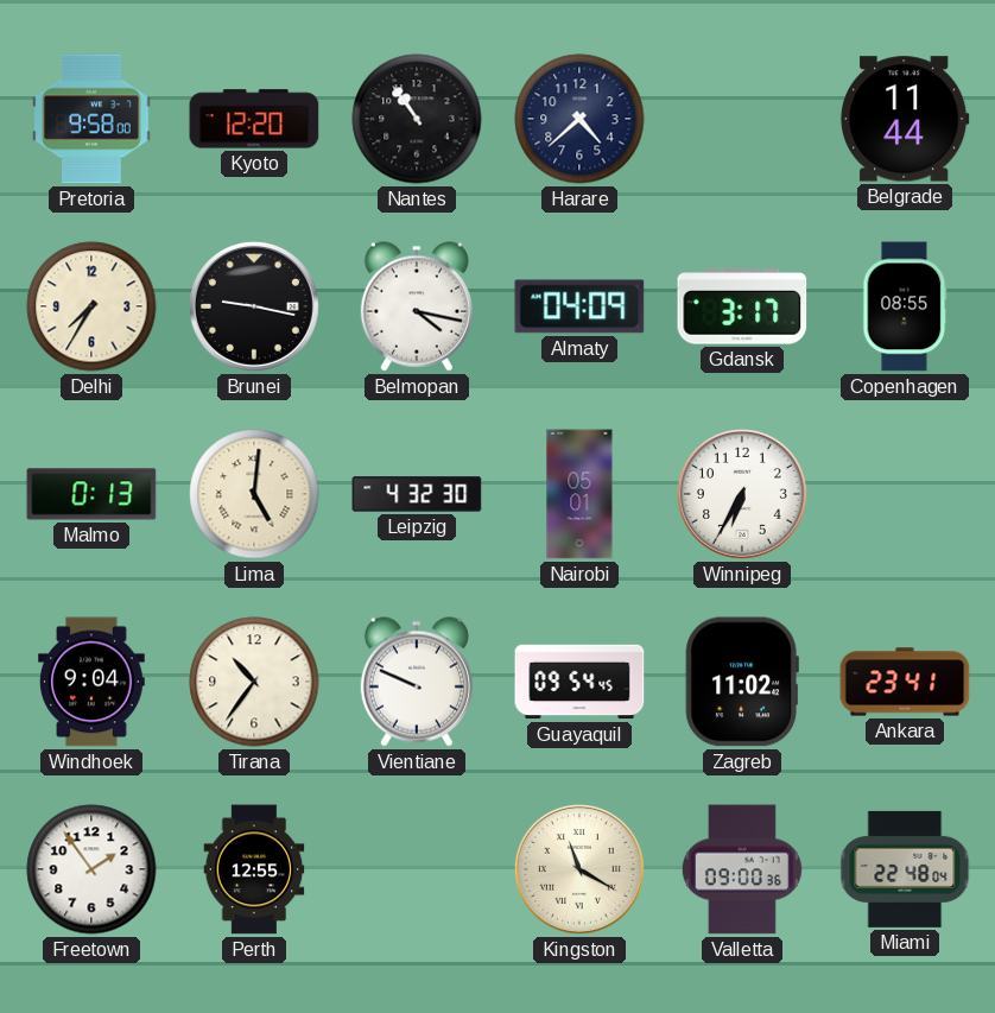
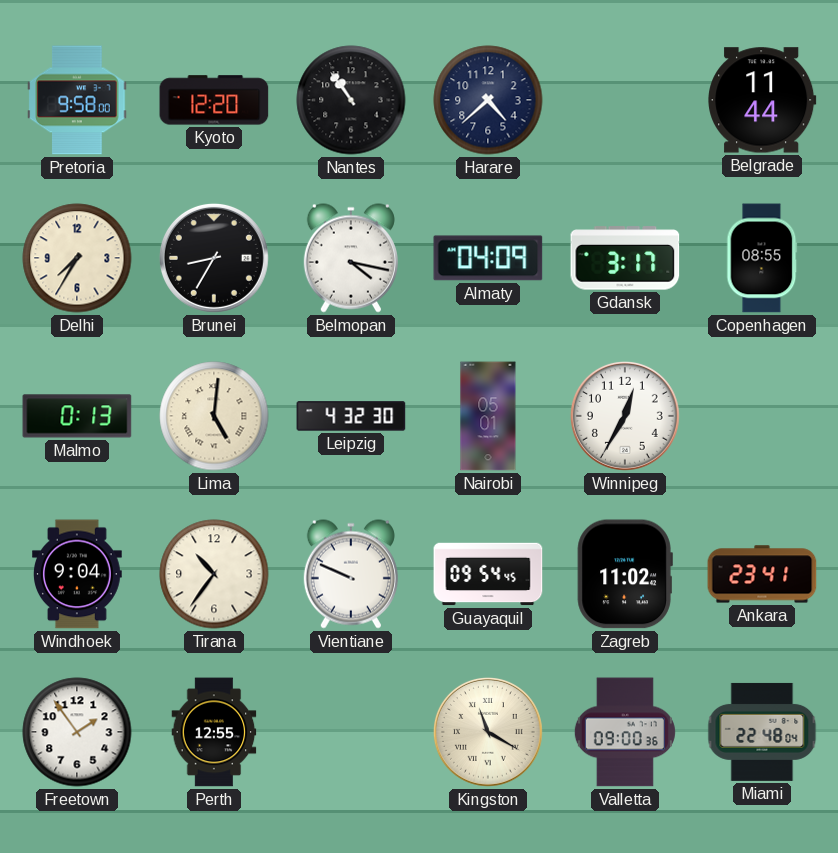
Brunei: 9:17 -> 8:35
Winnipeg: 6:35 -> 12:35
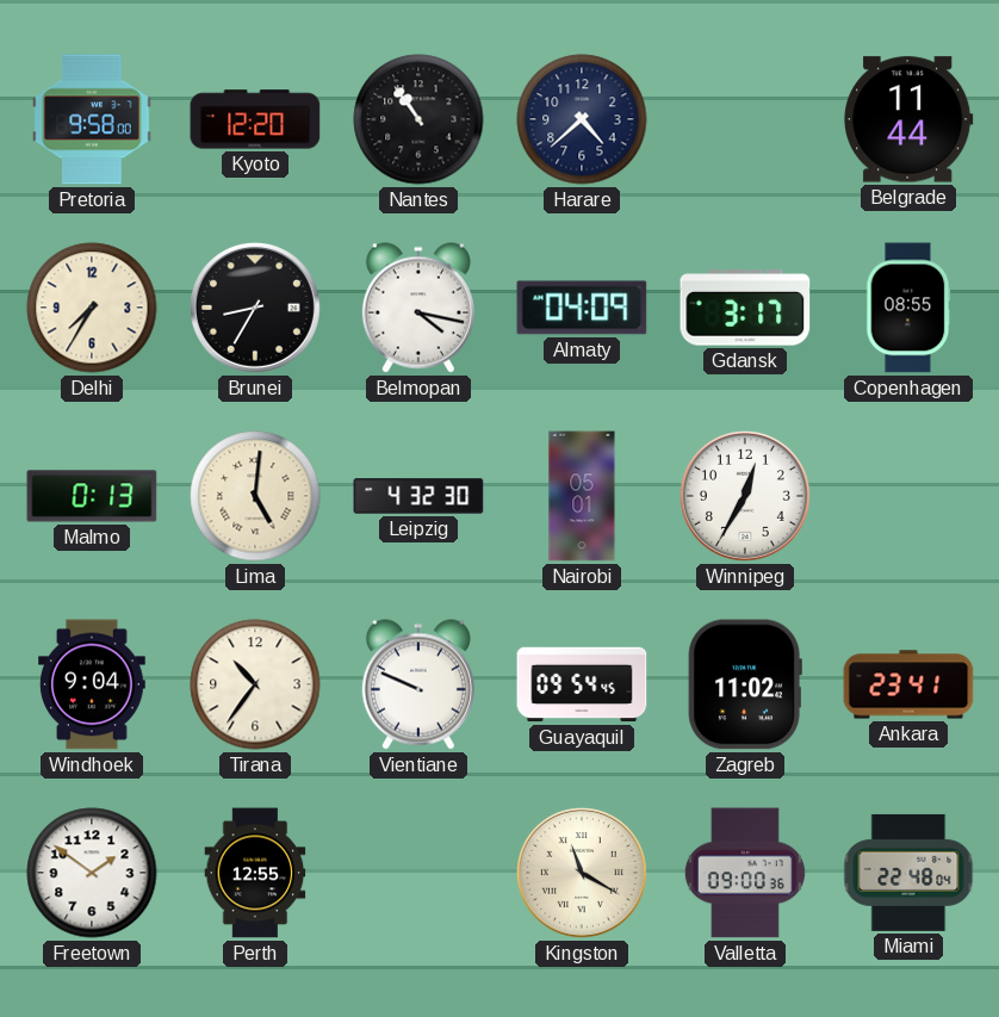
Freetown: 1:54 -> 1:51
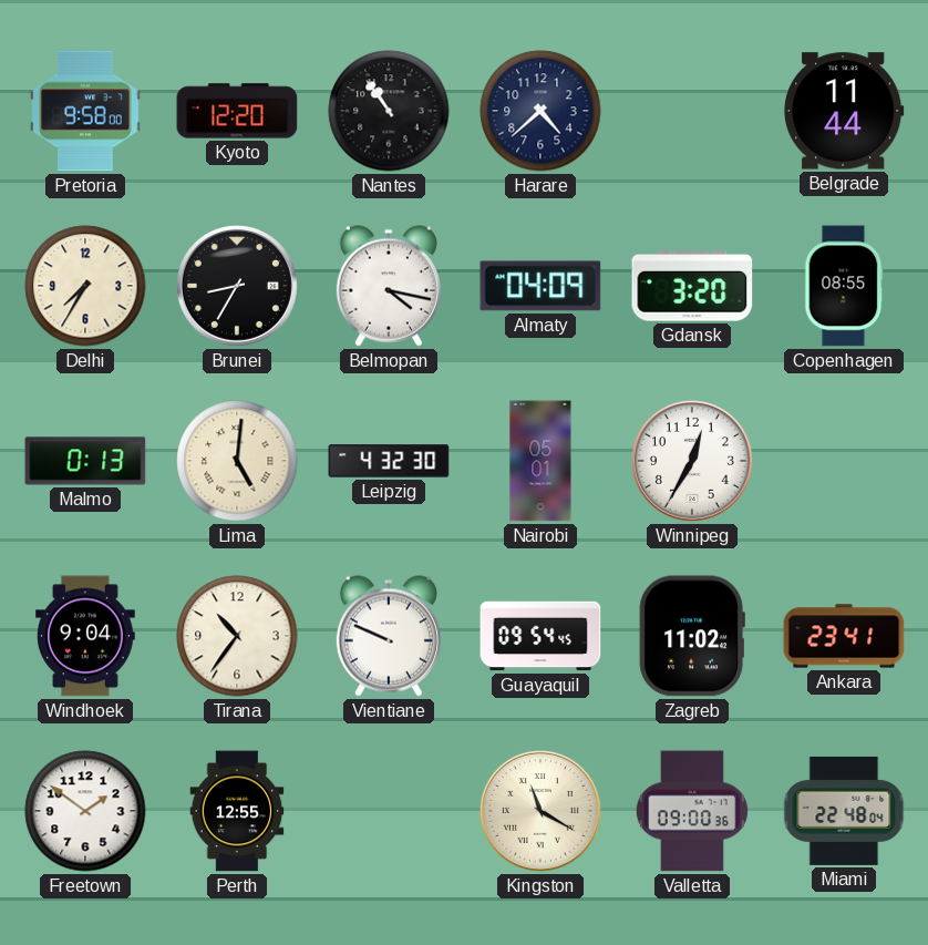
Gdansk: 3:17 -> 3:20
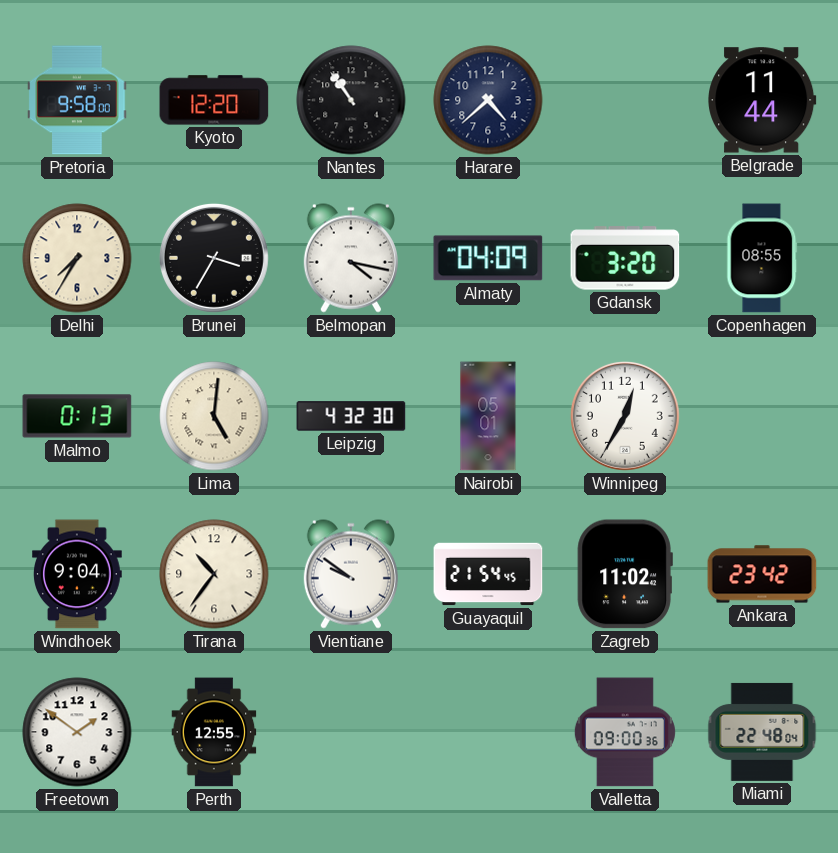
Brunei: 8:35 -> 3:35
Vientiane: 9:49 -> 9:51
Guayaquil: 09:54 -> 21:54
Ankara: 23:41 -> 23:42
Kingston: 11:20 -> none
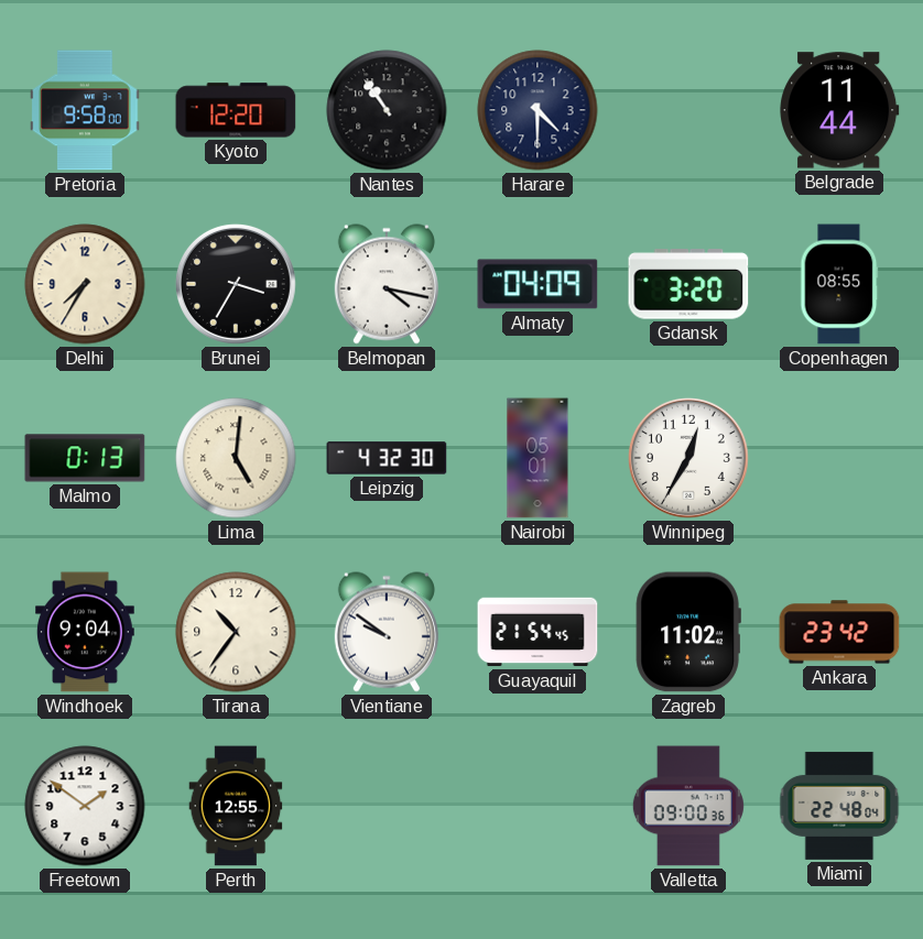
Harare: 4:38 -> 4:30
